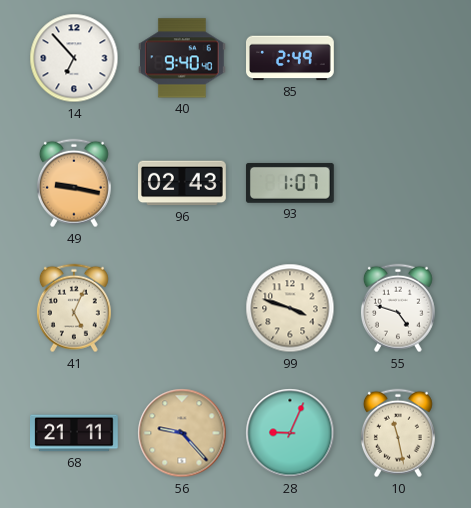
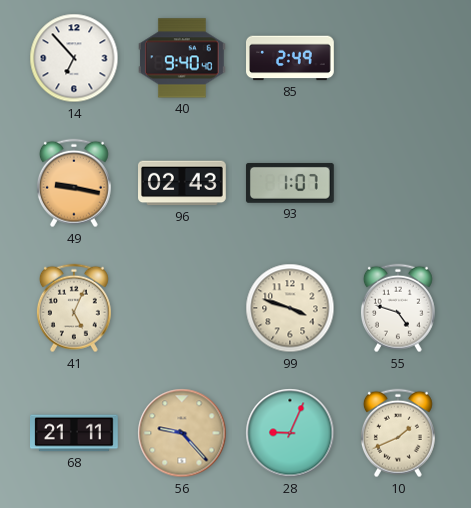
10: 11:28 -> 1:41
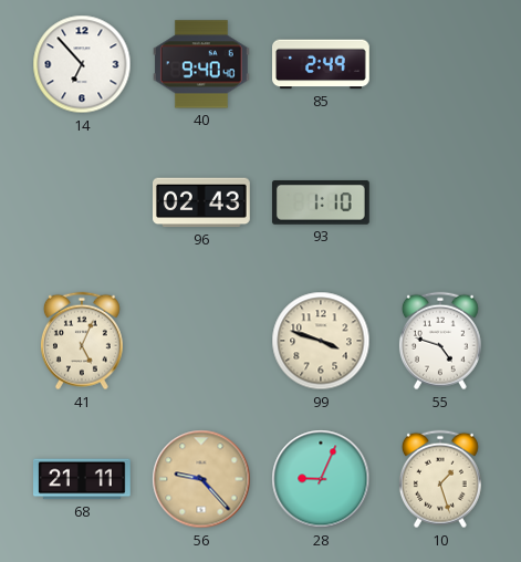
49: 9:17 -> none
93: 1:07 -> 1:10
10: 1:41 -> 1:27
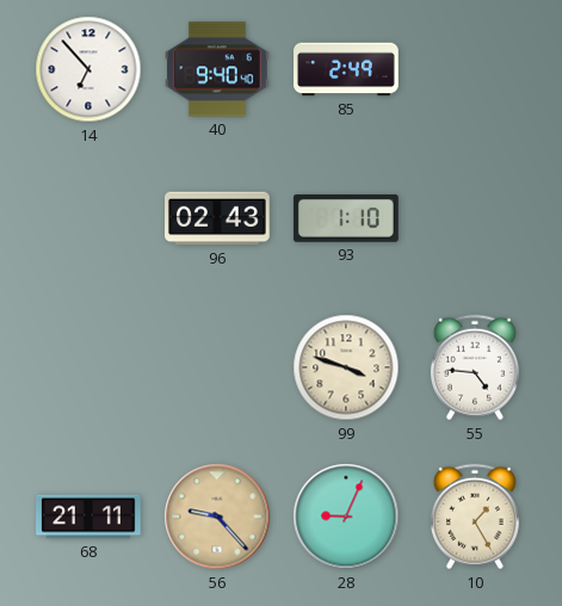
41: 5:04 -> none
55: 4:48 -> 4:46
10: 1:27 -> 1:25
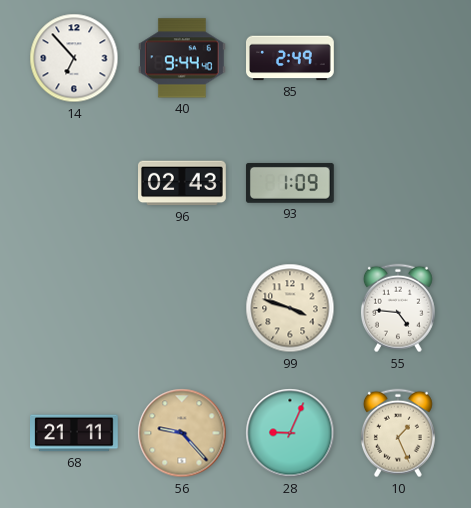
40: 9:40 -> 9:44
93: 1:10 -> 1:09
10: 1:25 -> 1:26
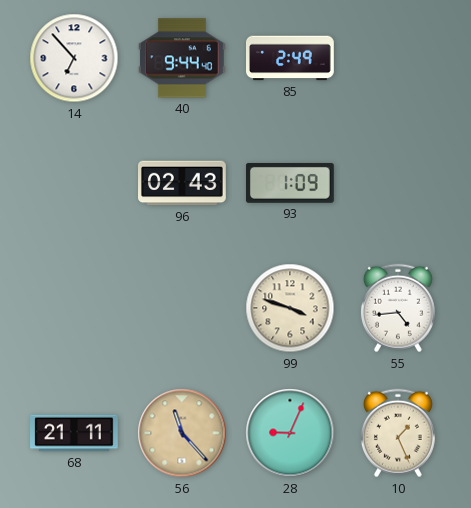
55: 4:46 -> 4:44
56: 9:23 -> 11:23
